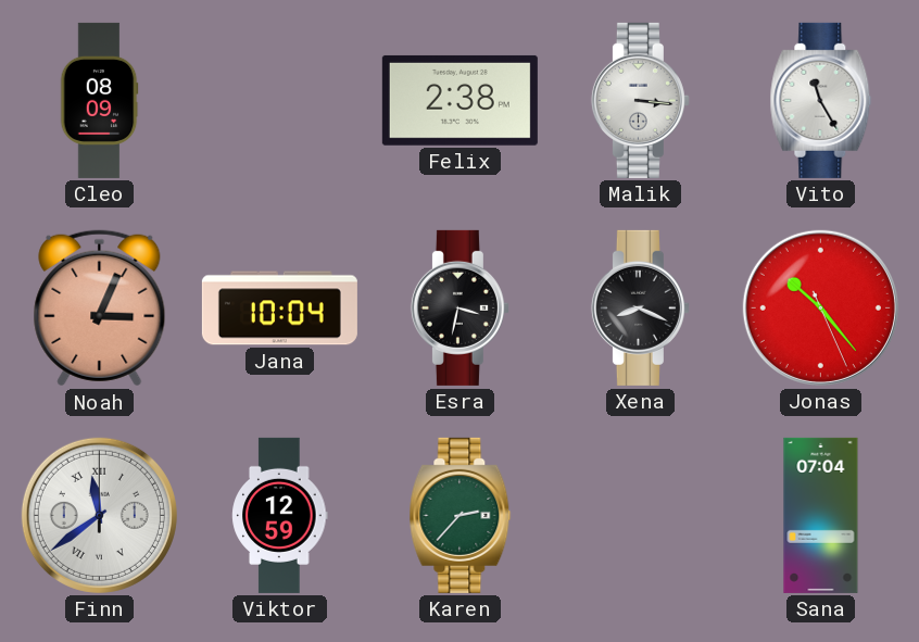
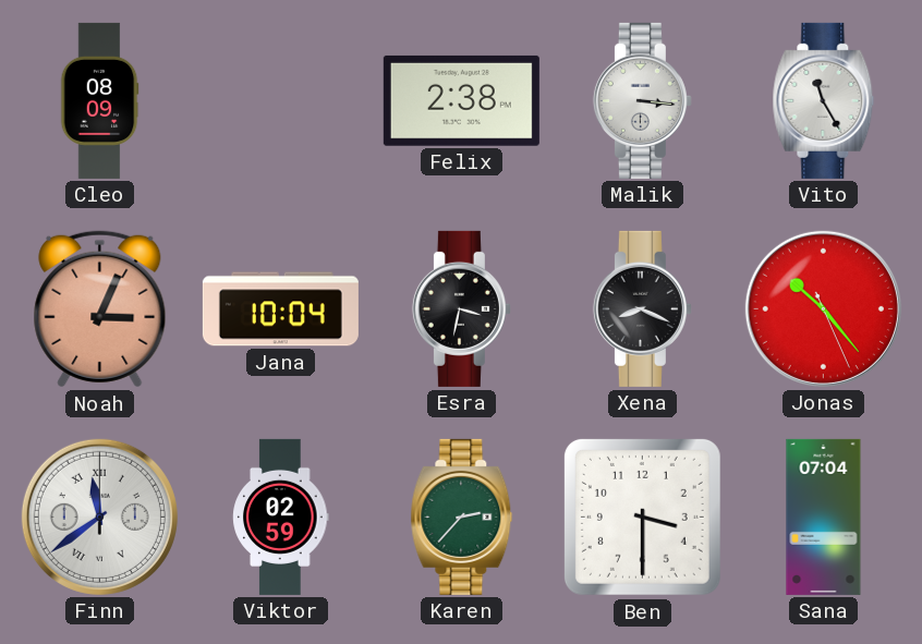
Viktor: 12:59 -> 02:59
Ben: none -> 3:30
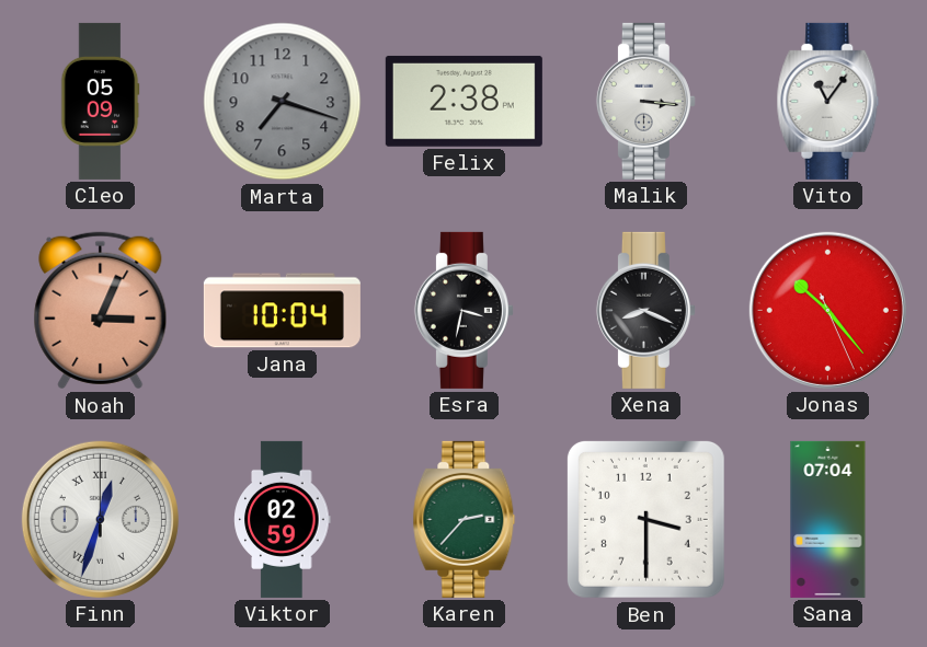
Cleo: 08:09 -> 05:09
Marta: none -> 7:18
Vito: 11:25 -> 11:06
Finn: 11:39 -> 12:33
